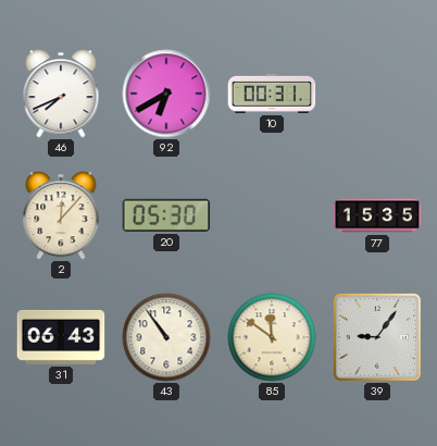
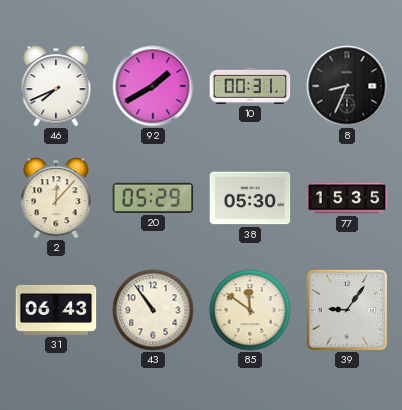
92: 6:40 -> 1:40
8: none -> 8:34
20: 05:30 -> 05:29
38: none -> 05:30
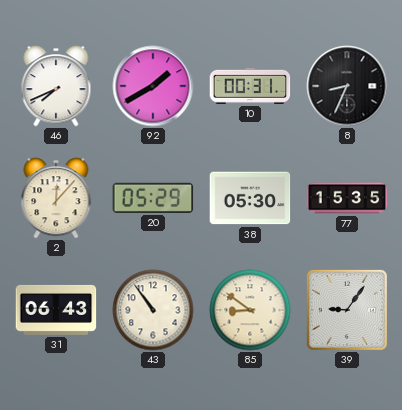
85: 11:51 -> 8:51
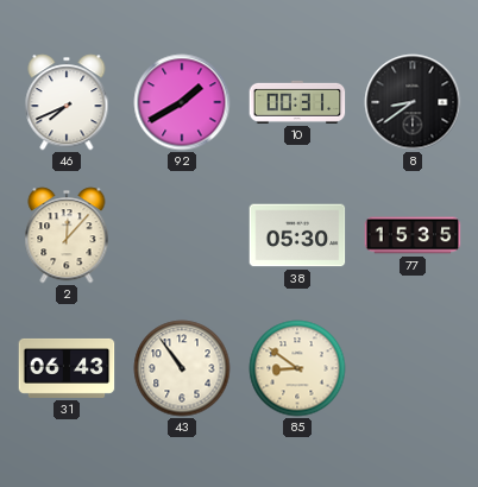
8: 8:34 -> 8:39
20: 05:29 -> none
39: 9:06 -> none
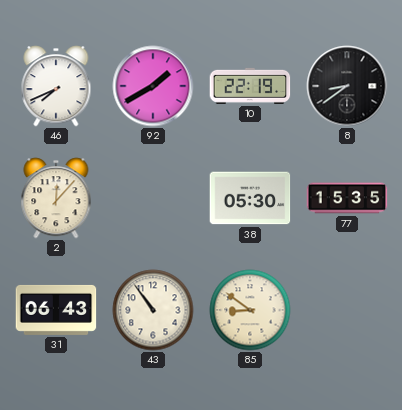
10: 00:31 -> 22:19
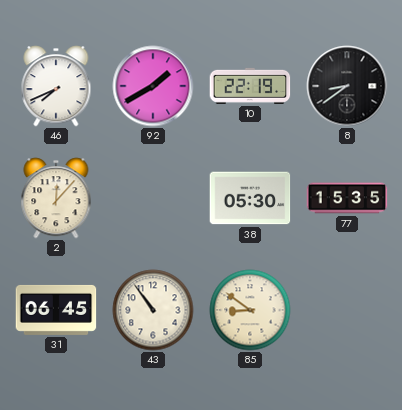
31: 06:43 -> 06:45
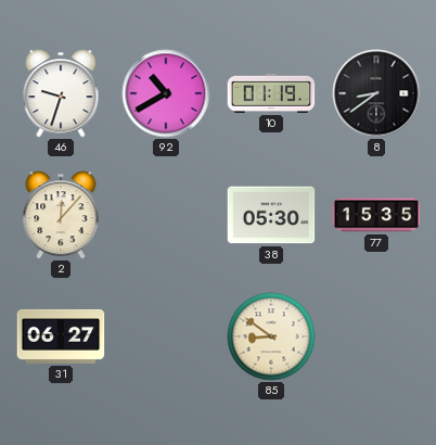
46: 7:41 -> 9:33
92: 1:40 -> 10:40
10: 22:19 -> 01:19
31: 06:45 -> 06:27
43: 10:54 -> none
